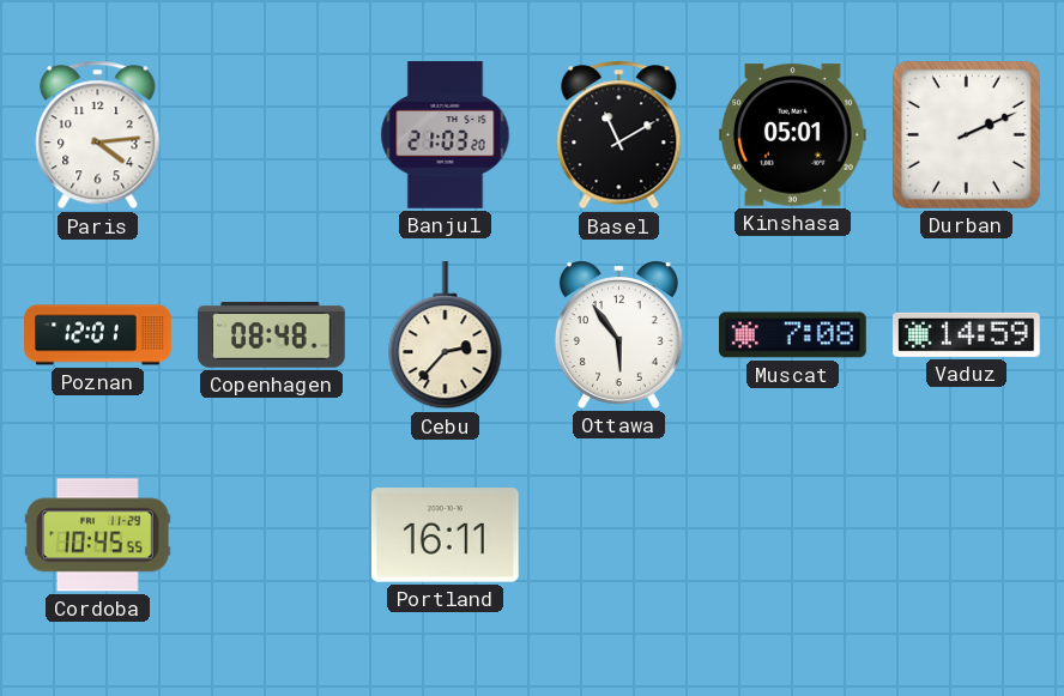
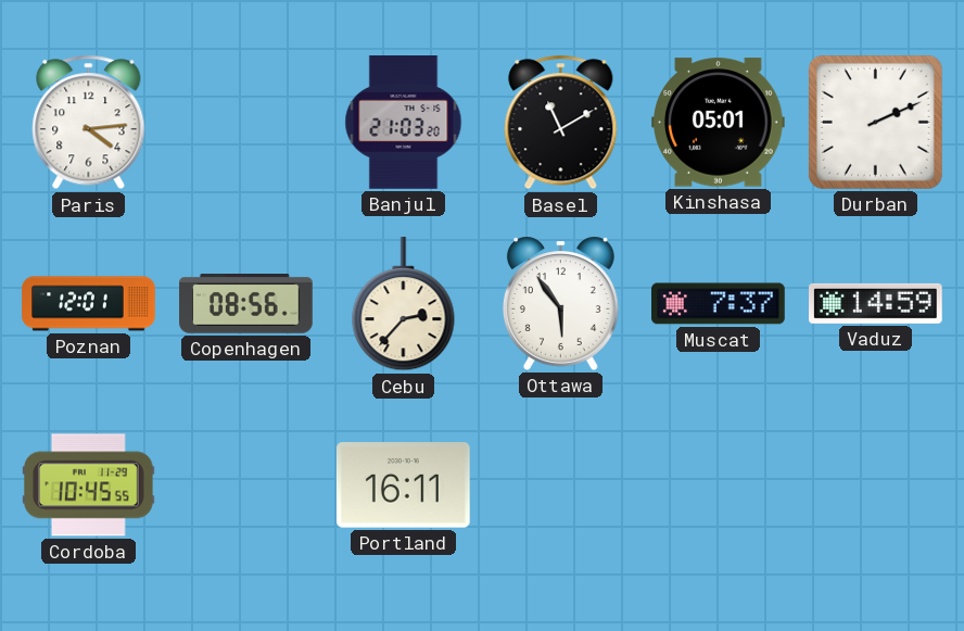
Copenhagen: 08:48 -> 08:56
Muscat: 7:08 -> 7:37
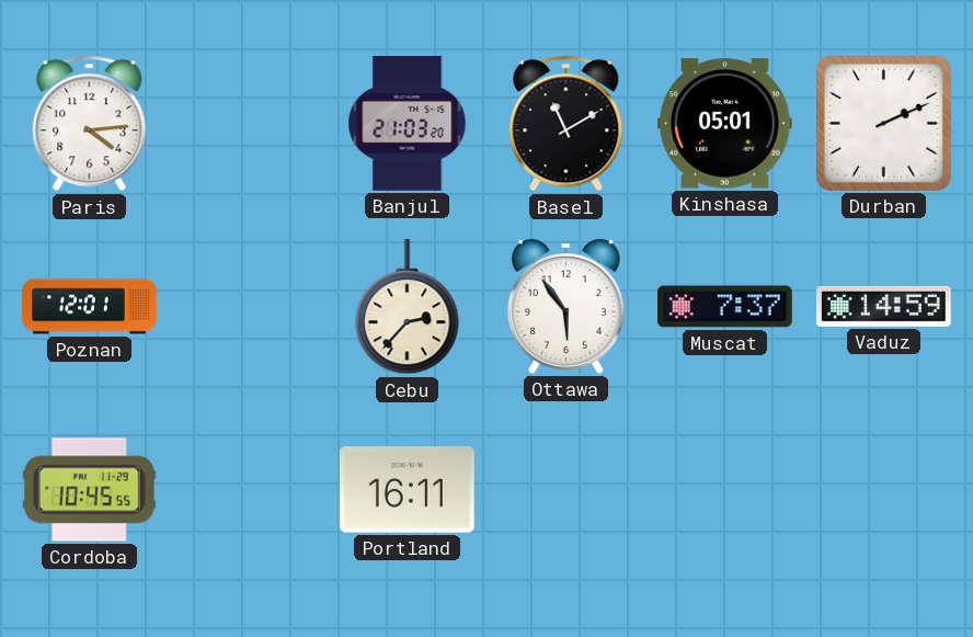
Copenhagen: 08:56 -> none
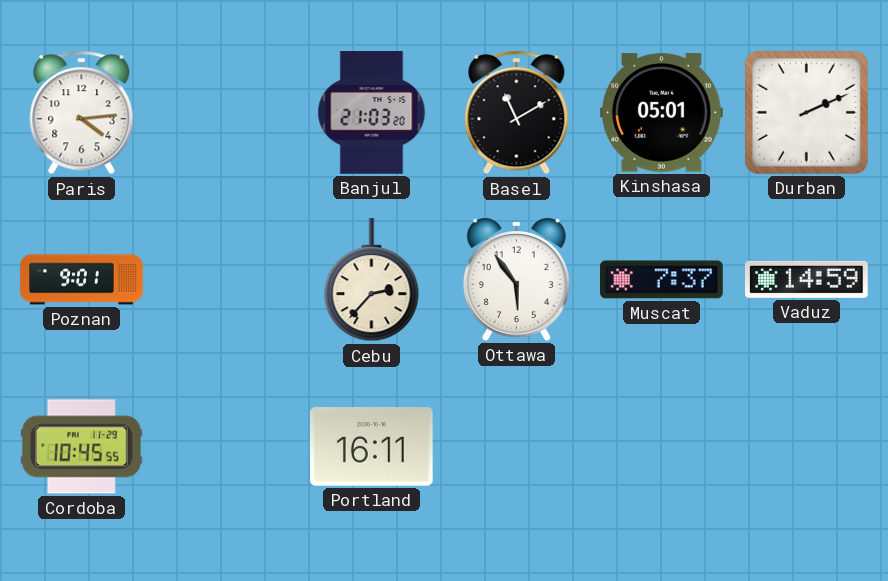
Poznan: 12:01 -> 9:01
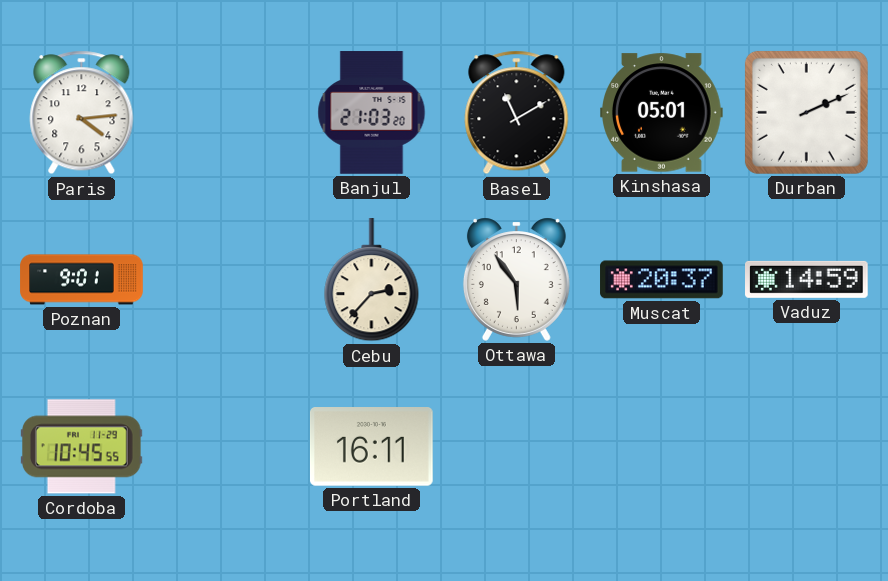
Muscat: 7:37 -> 20:37
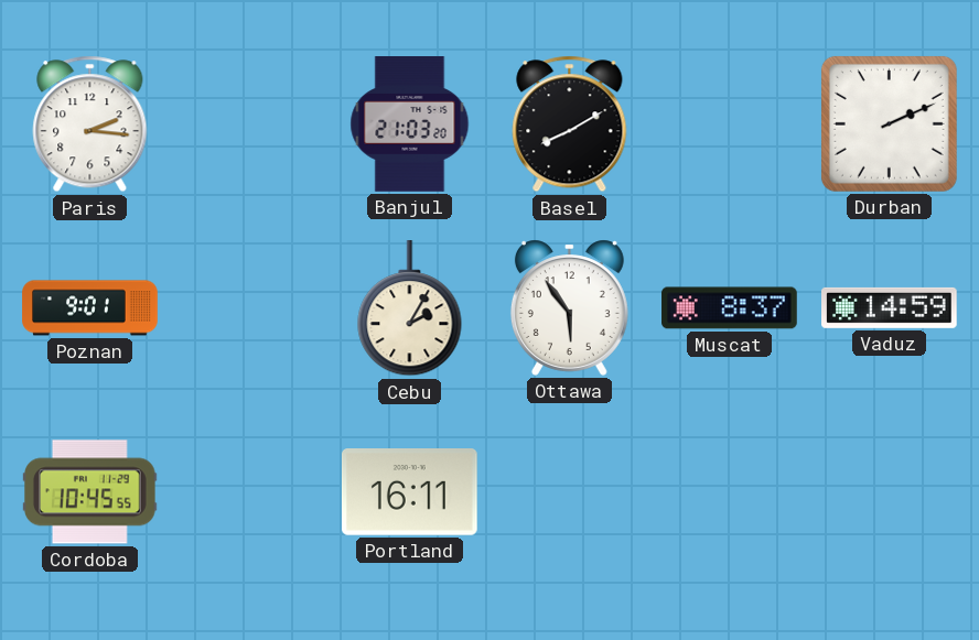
Paris: 4:14 -> 2:16
Basel: 11:10 -> 8:10
Kinshasa: 05:01 -> none
Cebu: 2:37 -> 2:05
Muscat: 20:37 -> 8:37
